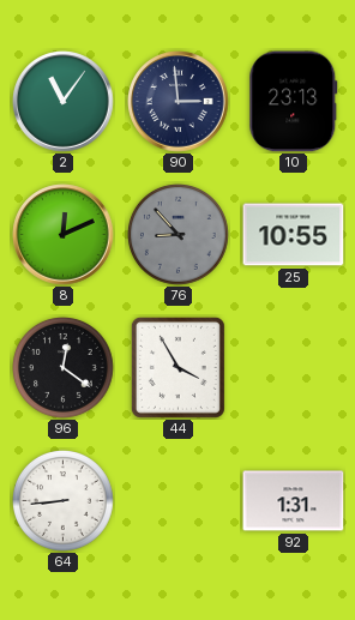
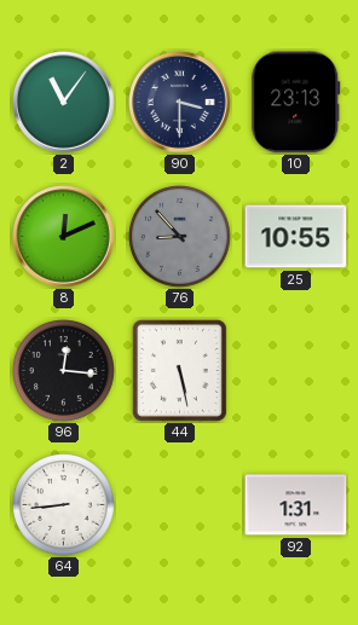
90: 2:59 -> 3:30
96: 12:21 -> 12:16
44: 3:55 -> 5:28
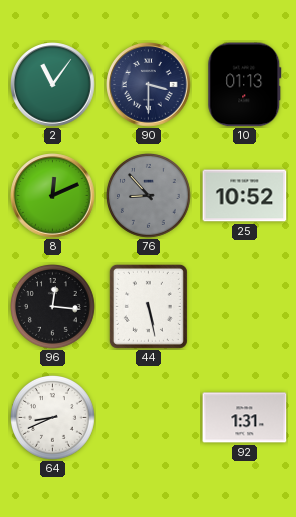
10: 23:13 -> 01:13
25: 10:55 -> 10:52
64: 8:44 -> 8:41
